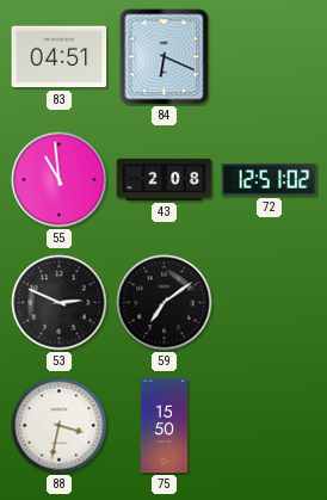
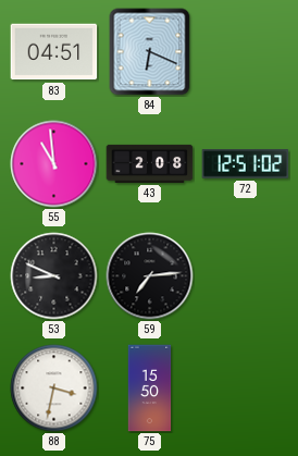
53: 2:49 -> 8:49
59: 7:09 -> 7:14
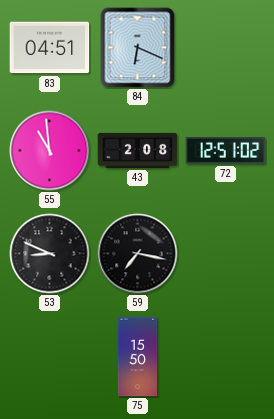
59: 7:14 -> 7:17
88: 3:32 -> none
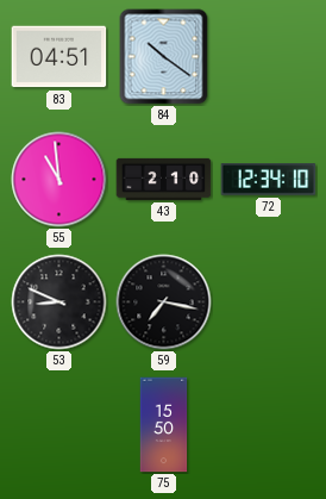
84: 6:19 -> 10:21
43: 2:08 -> 2:10
72: 12:51 -> 12:34
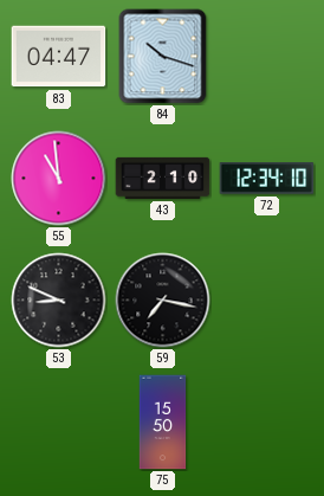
83: 04:51 -> 04:47
84: 10:21 -> 10:18
